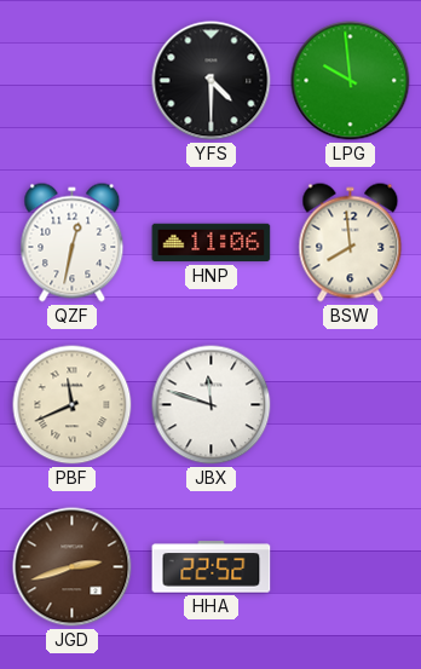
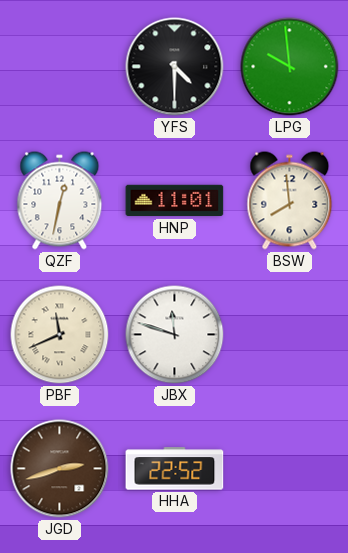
HNP: 11:06 -> 11:01
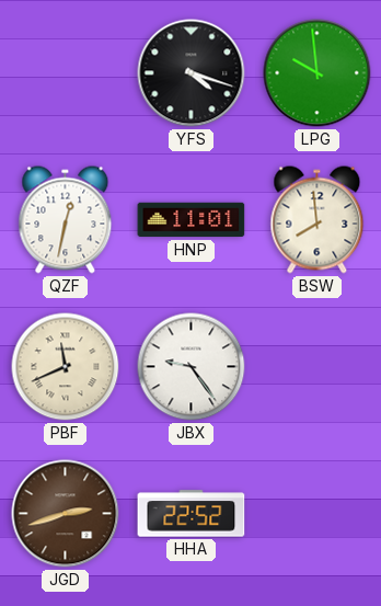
YFS: 4:30 -> 4:18
JBX: 11:48 -> 9:24
